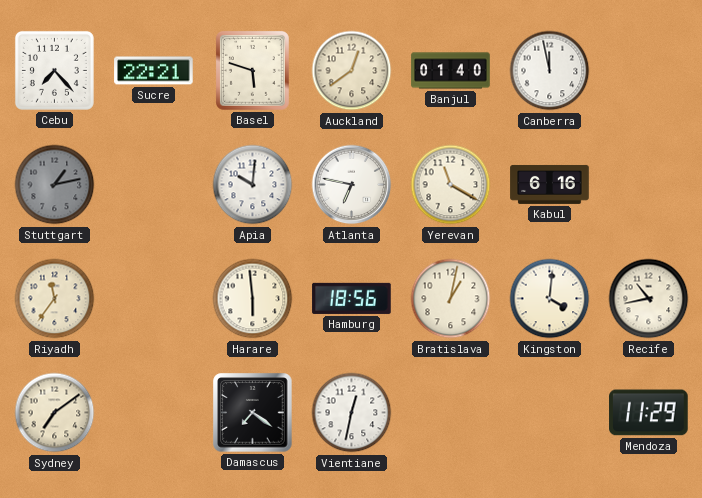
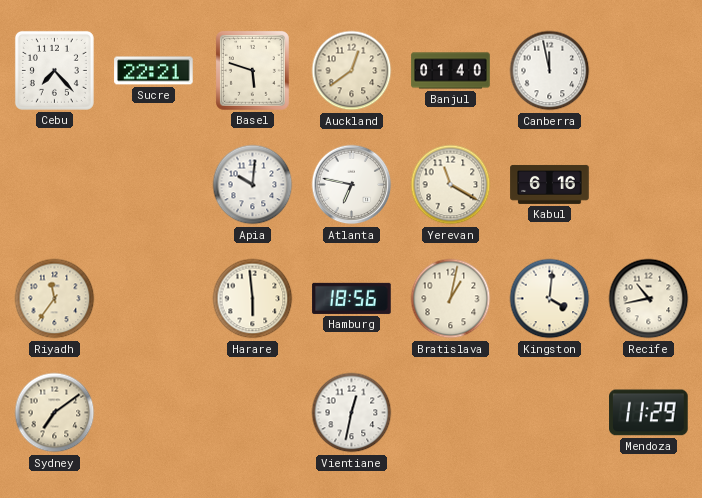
Stuttgart: 1:13 -> none
Damascus: 7:21 -> none
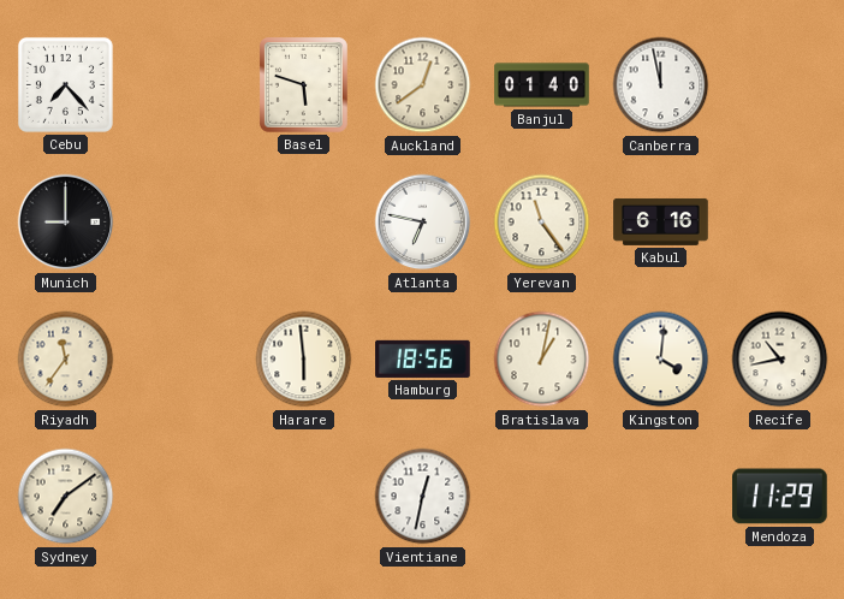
Sucre: 22:21 -> none
Munich: none -> 9:00
Apia: 10:01 -> none
Yerevan: 11:20 -> 11:24
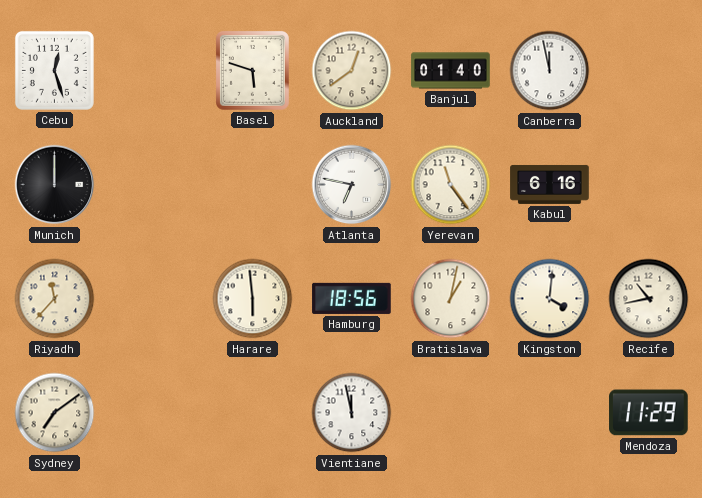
Cebu: 7:23 -> 12:27
Munich: 9:00 -> 12:00
Riyadh: 11:36 -> 11:37
Vientiane: 12:32 -> 11:58
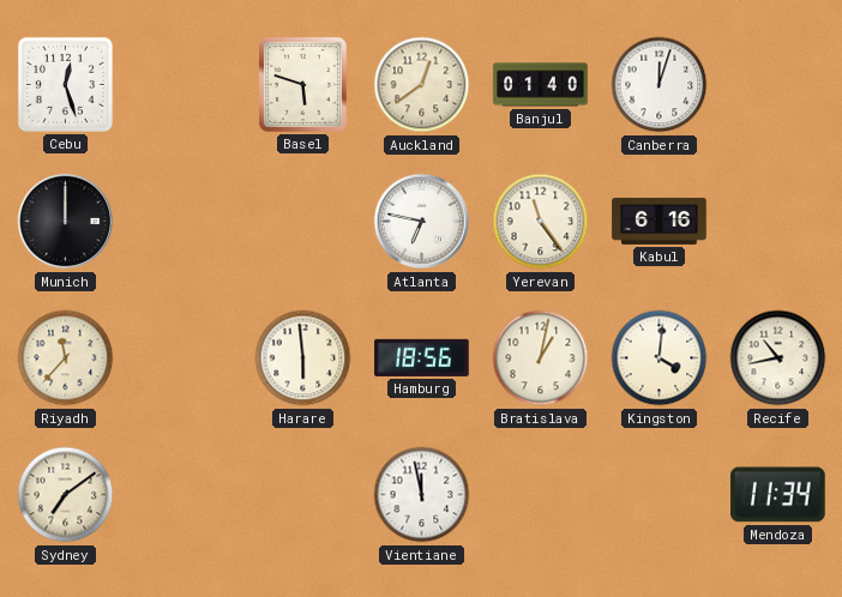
Canberra: 11:58 -> 12:03
Mendoza: 11:29 -> 11:34
